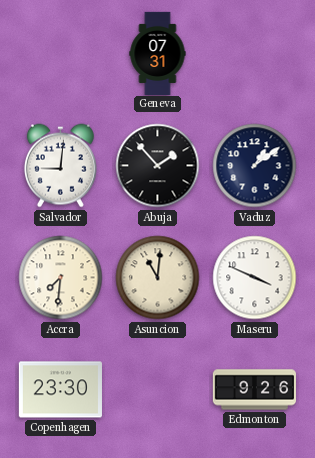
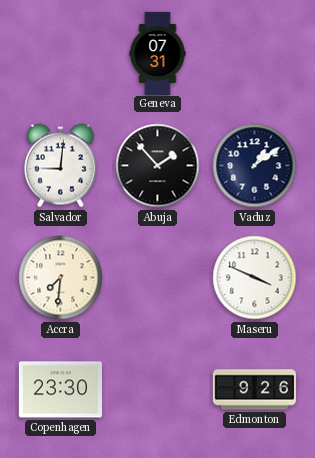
Asuncion: 11:01 -> none
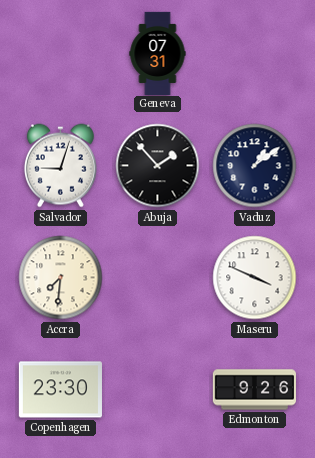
Salvador: 9:01 -> 9:03
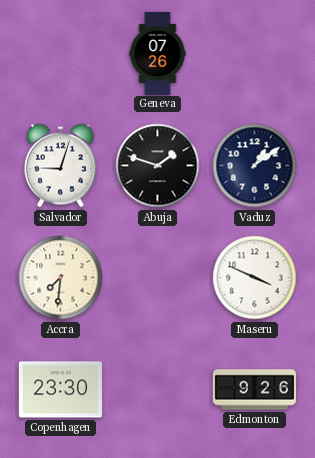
Geneva: 07:31 -> 07:26
Abuja: 1:53 -> 1:48
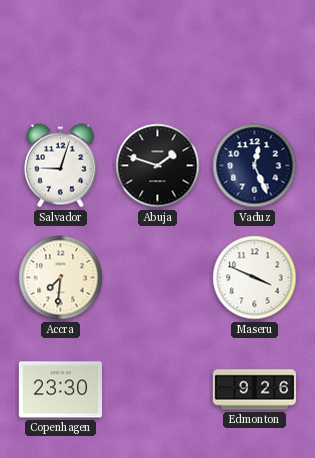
Geneva: 07:26 -> none
Vaduz: 1:09 -> 12:26
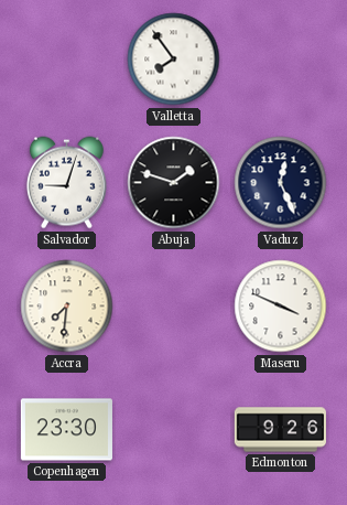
Valletta: none -> 7:54
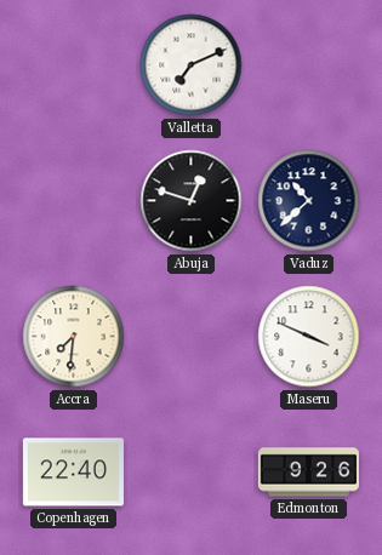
Valletta: 7:54 -> 7:11
Salvador: 9:03 -> none
Abuja: 1:48 -> 12:48
Vaduz: 12:26 -> 10:38
Copenhagen: 23:30 -> 22:40
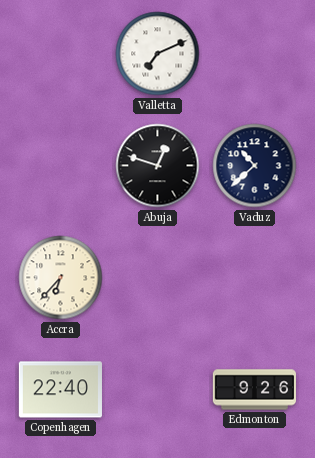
Accra: 7:31 -> 6:37
Maseru: 3:49 -> none
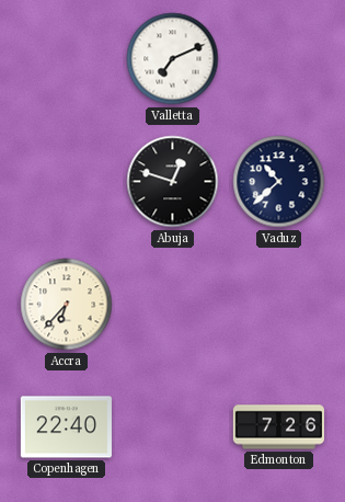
Edmonton: 9:26 -> 7:26
